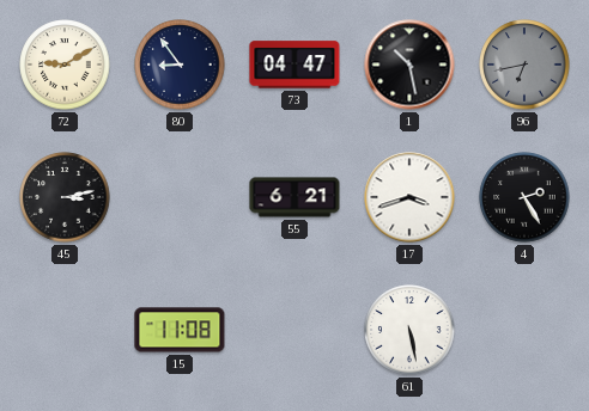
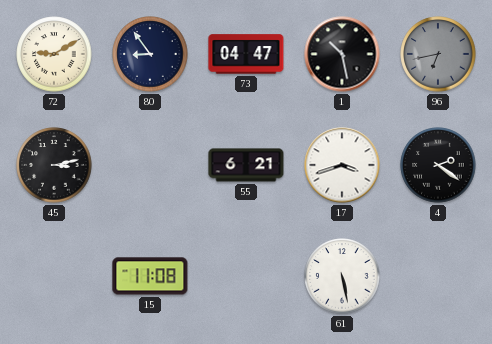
4: 2:25 -> 2:21
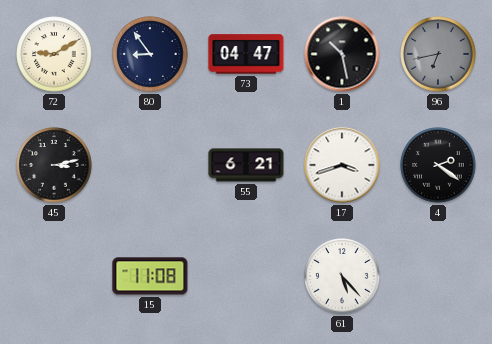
61: 5:28 -> 5:23
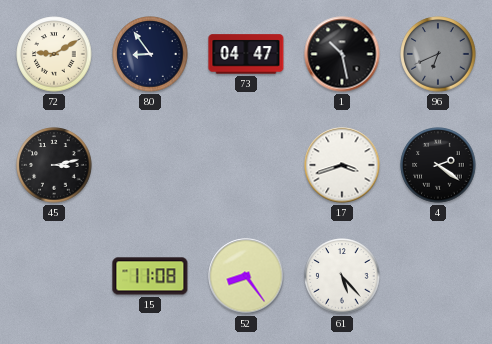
96: 6:43 -> 6:41
55: 6:21 -> none
52: none -> 8:24
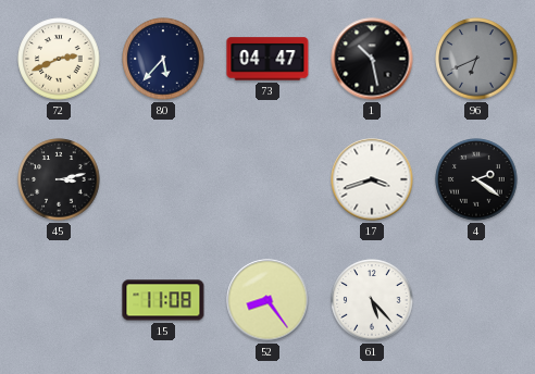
72: 9:10 -> 2:41
80: 8:54 -> 5:37
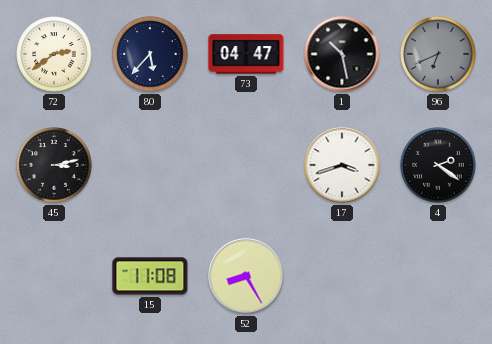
72: 2:41 -> 2:39
52: 8:24 -> 8:25
61: 5:23 -> none
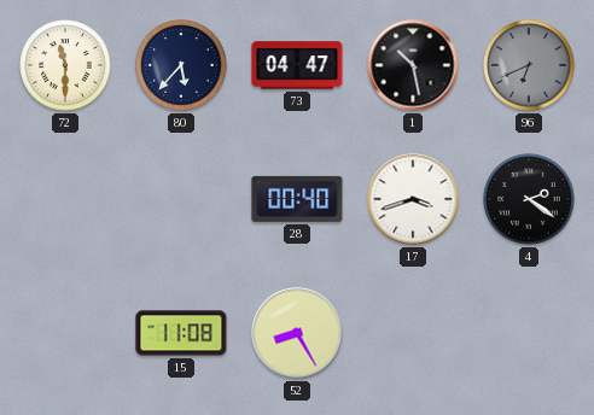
72: 2:39 -> 11:30
45: 3:13 -> none
28: none -> 00:40
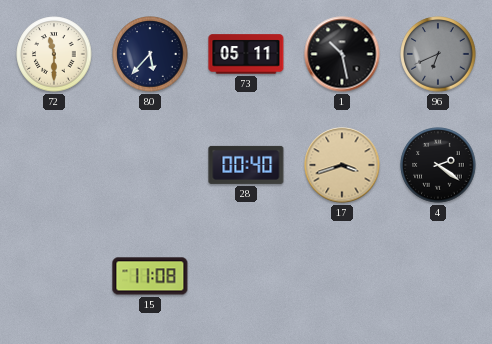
73: 04:47 -> 05:11
17 dial: white -> champagne
52: 8:25 -> none
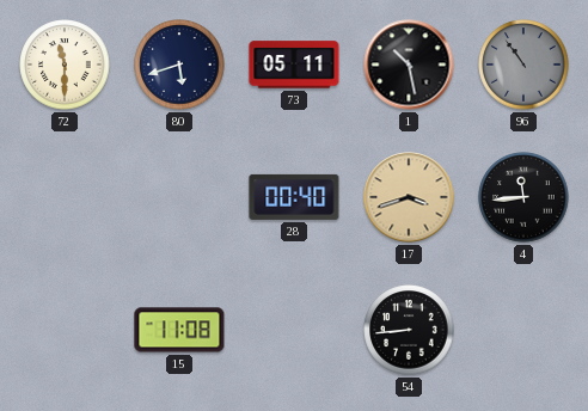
80: 5:37 -> 5:42
96: 6:41 -> 10:54
4: 2:21 -> 11:44
54: none -> 8:44
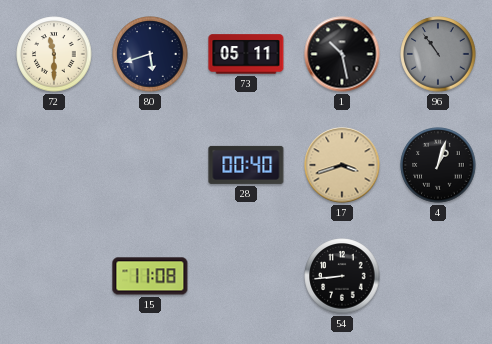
4: 11:44 -> 1:03
